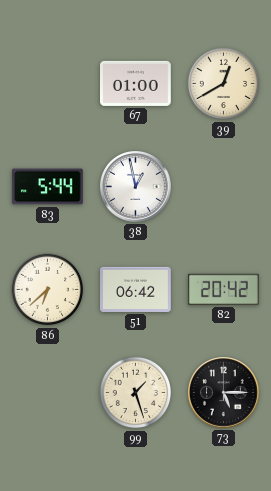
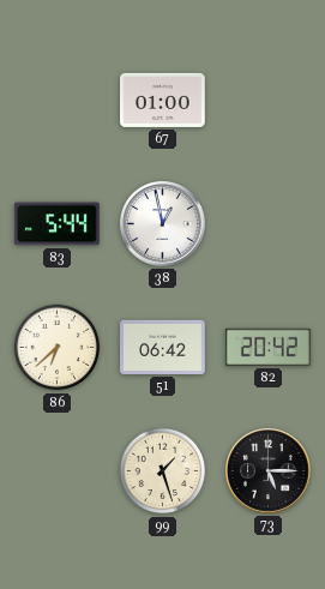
39: 12:40 -> none
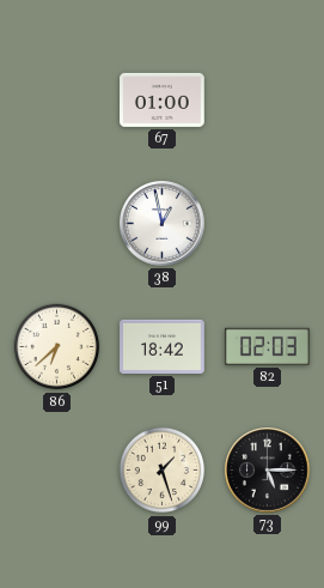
83: 5:44 -> none
51: 06:42 -> 18:42
82: 20:42 -> 02:03
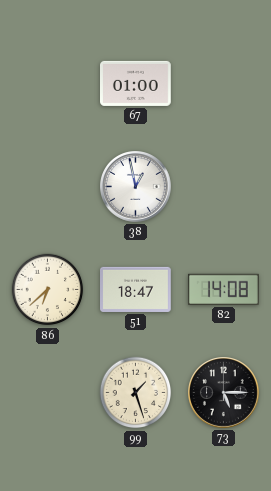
51: 18:42 -> 18:47
82: 02:03 -> 14:08
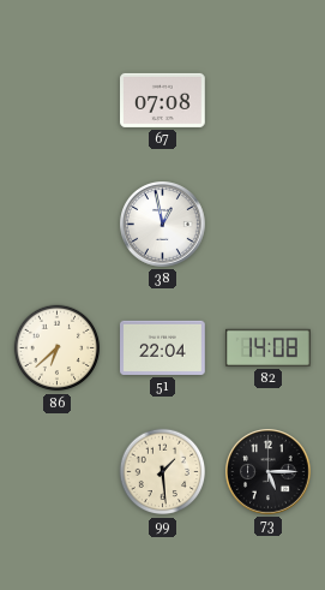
67: 01:00 -> 07:08
51: 18:47 -> 22:04
99: 1:27 -> 1:29
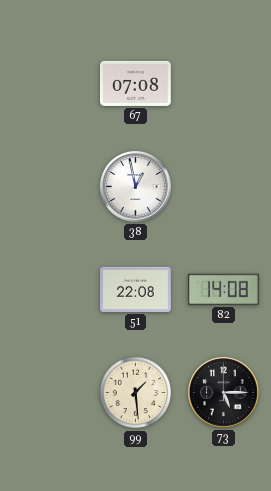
86: 6:38 -> none
51: 22:04 -> 22:08
